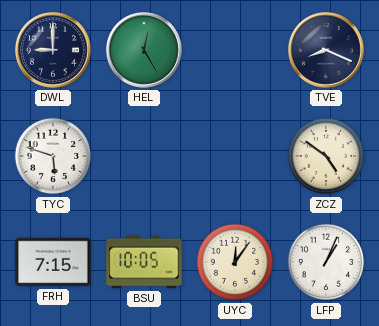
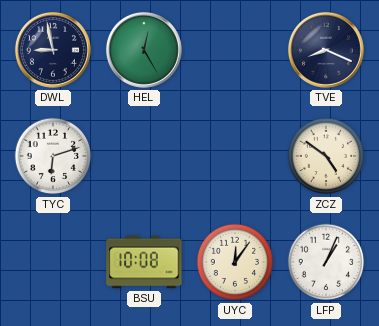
DWL: 9:00 -> 8:58
TYC: 5:48 -> 6:12
FRH: 7:15 -> none
BSU: 10:05 -> 10:08
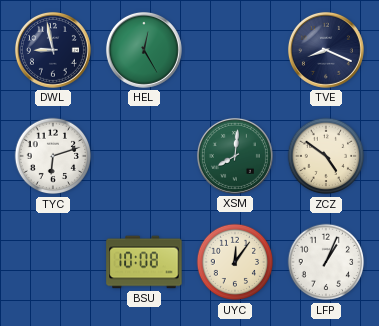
XSM: none -> 8:01
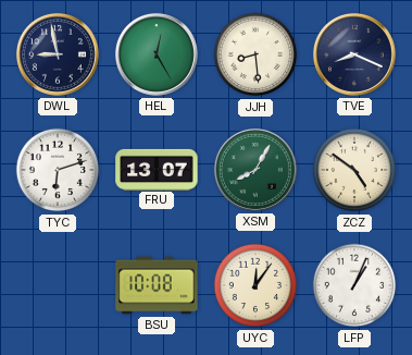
JJH: none -> 8:29
FRU: none -> 13:07
XSM: 8:01 -> 8:05
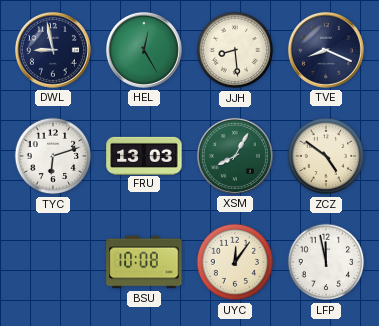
FRU: 13:07 -> 13:03
LFP: 1:04 -> 11:58
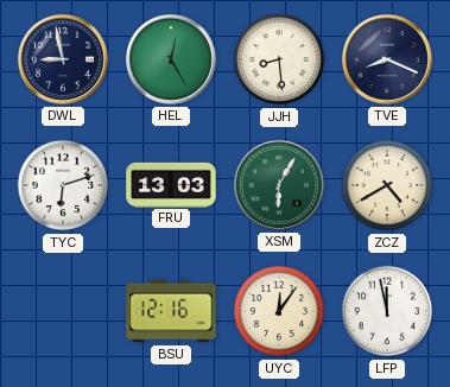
XSM: 8:05 -> 6:05
ZCZ: 4:51 -> 4:40
BSU: 10:08 -> 12:16
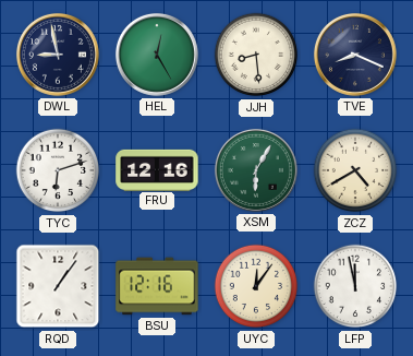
FRU: 13:03 -> 12:16
RQD: none -> 1:06
